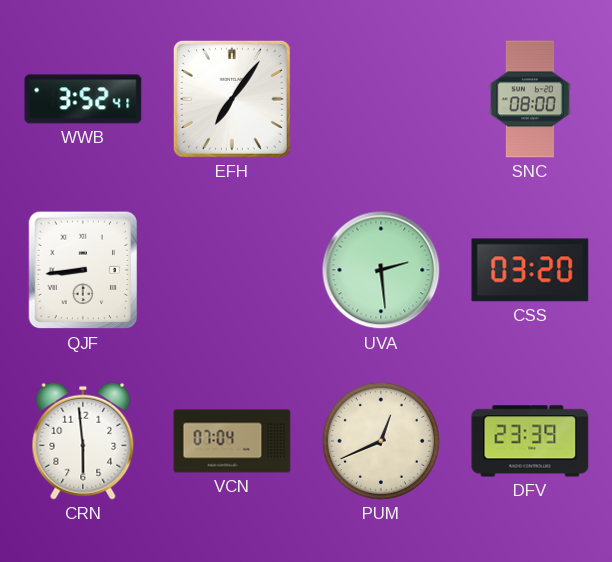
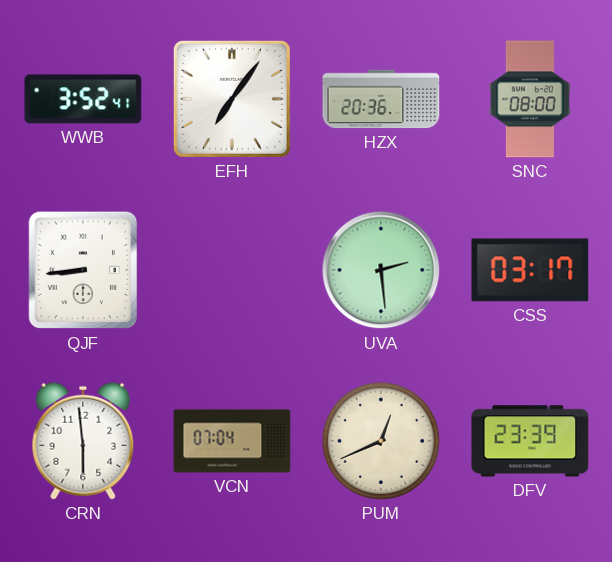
HZX: none -> 20:36
CSS: 03:20 -> 03:17
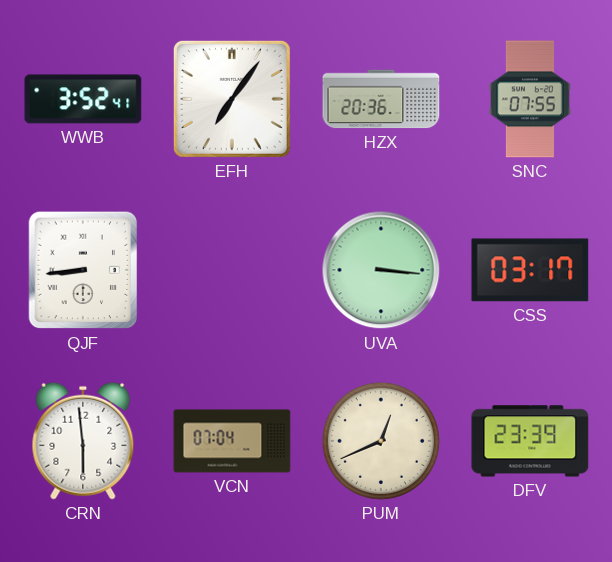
SNC: 08:00 -> 07:55
UVA: 2:29 -> 3:16
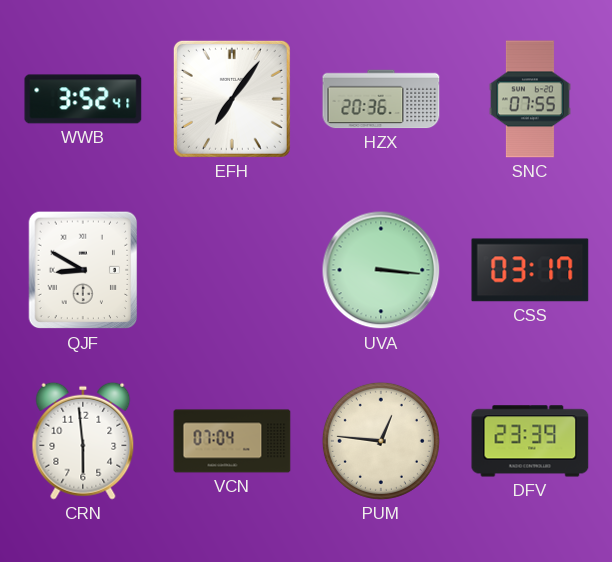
QJF: 8:44 -> 8:50
PUM: 12:41 -> 12:46
